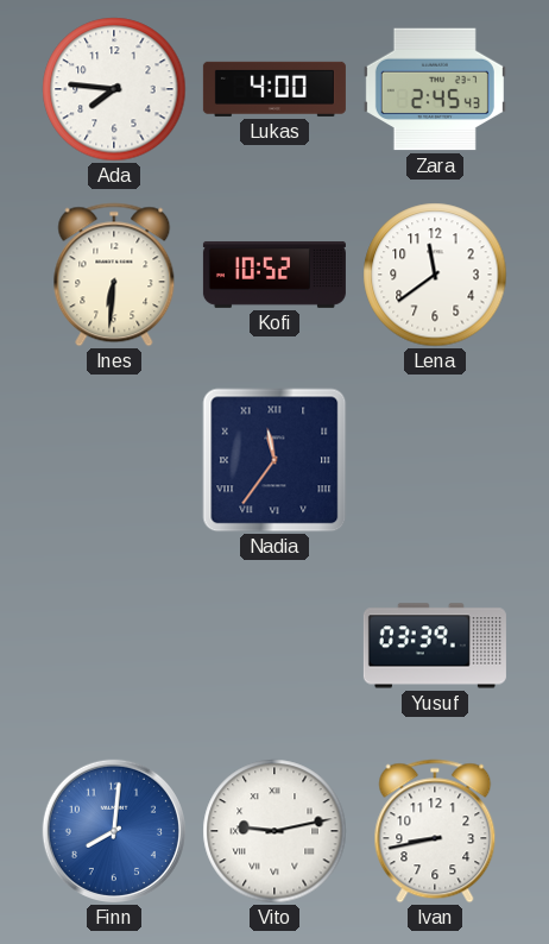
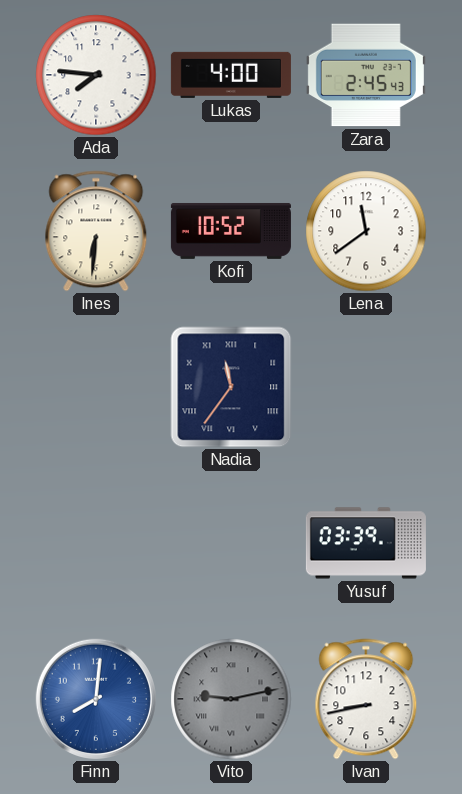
Vito dial: white -> grey
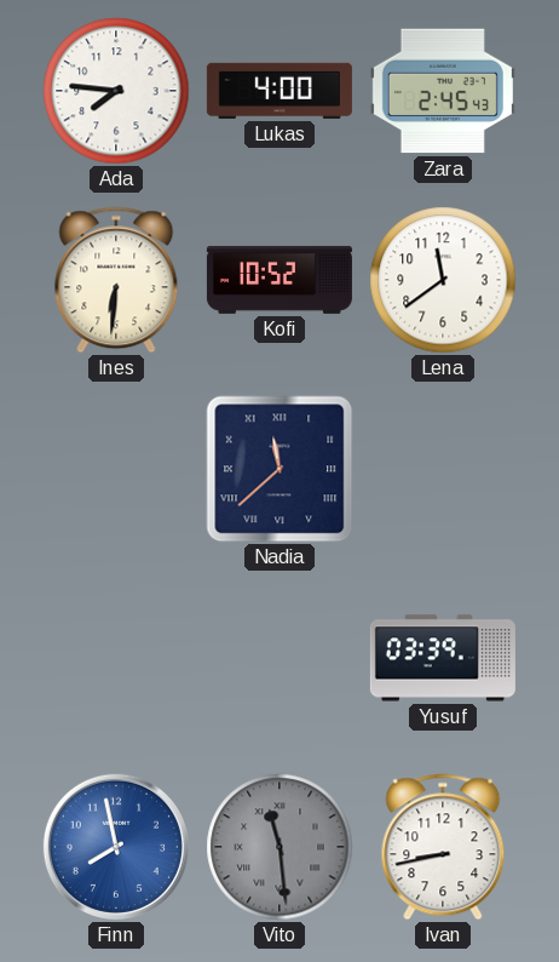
Nadia: 11:36 -> 11:38
Finn: 8:01 -> 7:58
Vito: 9:13 -> 11:29
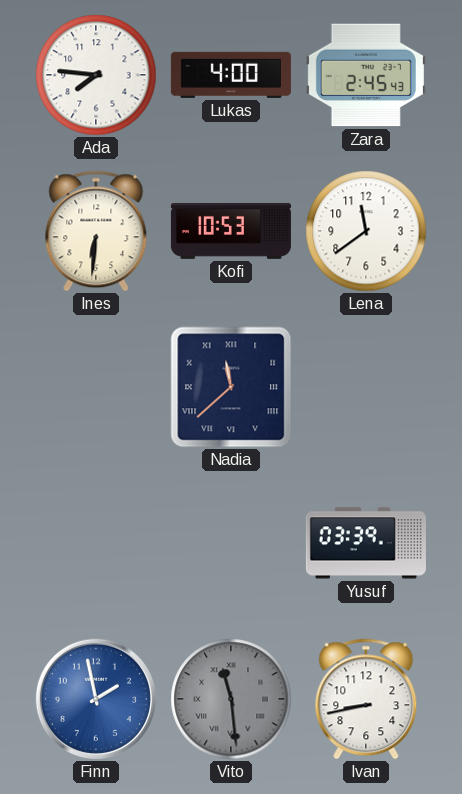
Kofi: 10:52 -> 10:53
Finn: 7:58 -> 1:58
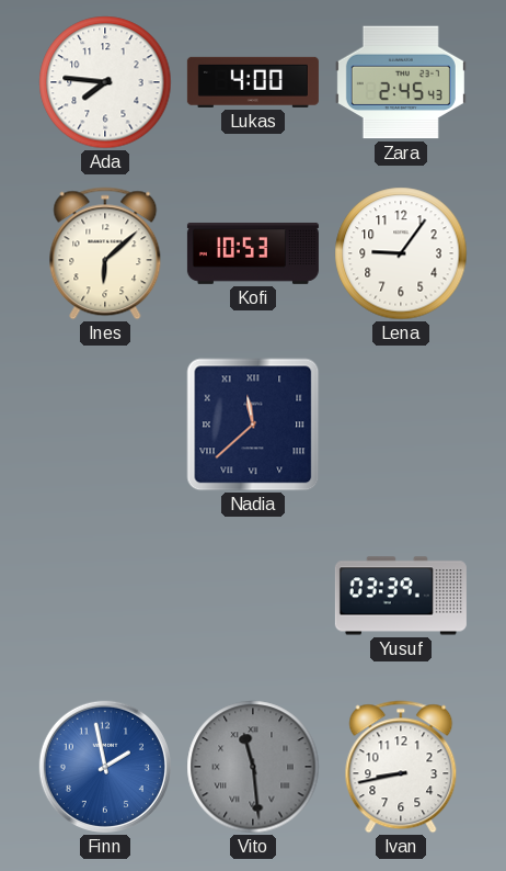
Ines: 6:31 -> 6:08
Lena: 11:39 -> 9:06
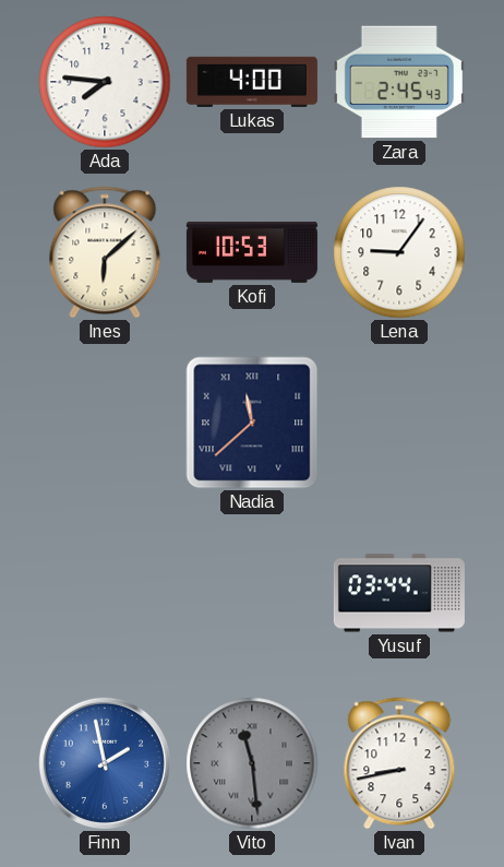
Yusuf: 03:39 -> 03:44
